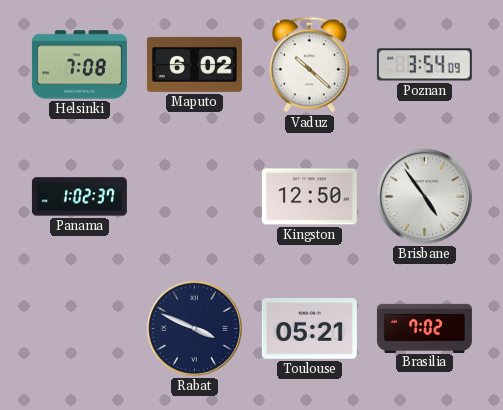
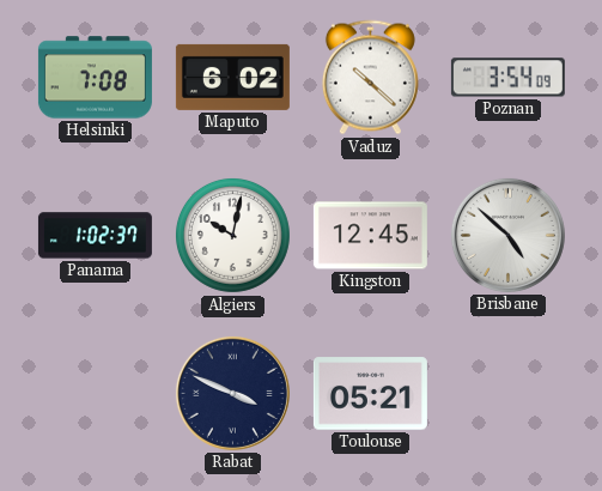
Algiers: none -> 10:02
Kingston: 12:50 -> 12:45
Brisbane: 4:54 -> 4:52
Brasilia: 7:02 -> none
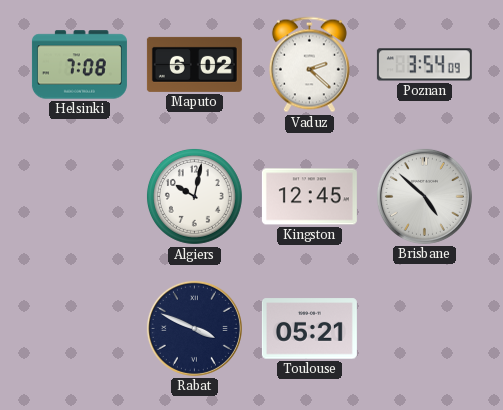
Vaduz: 10:22 -> 2:22
Panama: 1:02 -> none
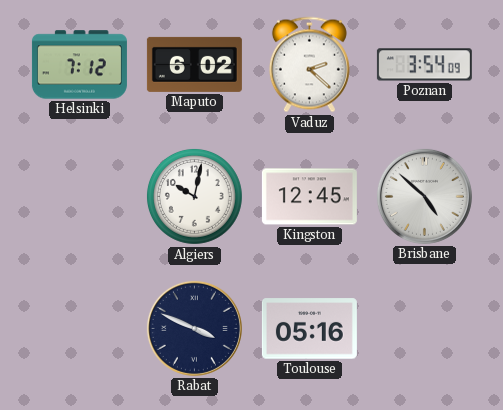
Helsinki: 7:08 -> 7:12
Toulouse: 05:21 -> 05:16
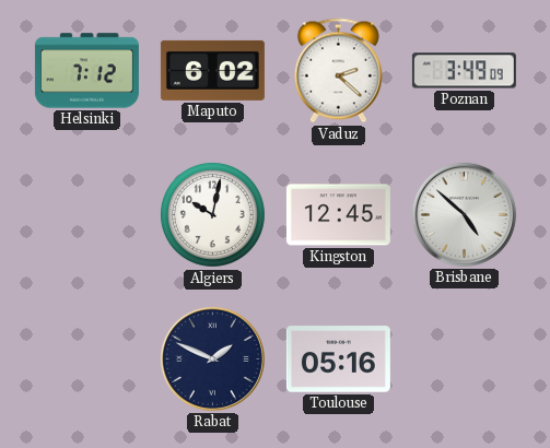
Poznan: 3:54 -> 3:49
Rabat: 3:49 -> 1:49
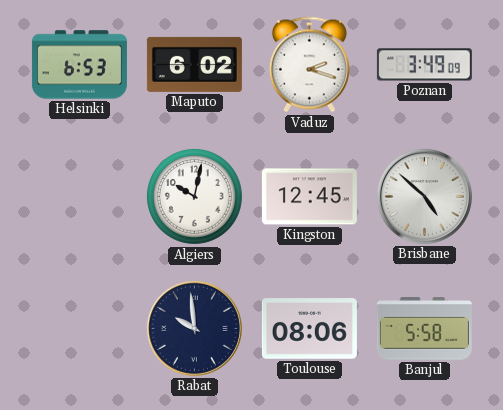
Helsinki: 7:12 -> 6:53
Vaduz: 2:22 -> 2:18
Rabat: 1:49 -> 9:59
Toulouse: 05:16 -> 08:06
Banjul: none -> 5:58
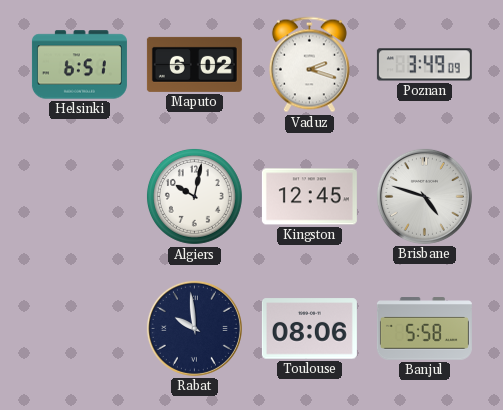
Helsinki: 6:53 -> 6:51
Brisbane: 4:52 -> 4:48
